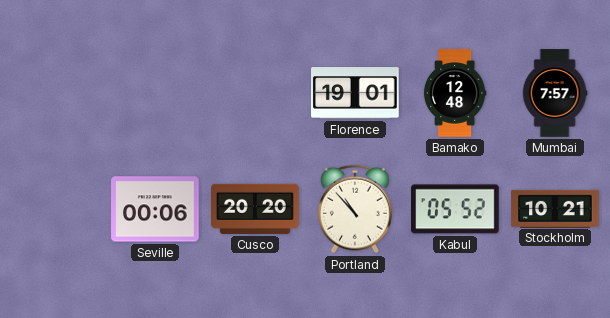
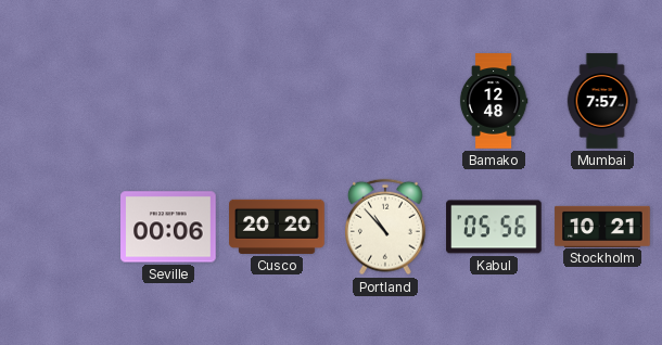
Florence: 19:01 -> none
Kabul: 05:52 -> 05:56
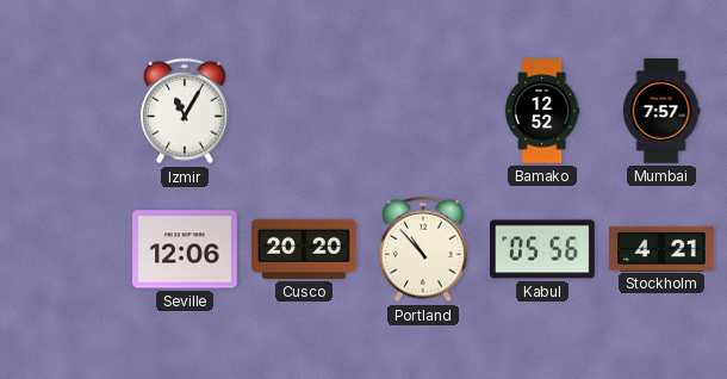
Izmir: none -> 11:05
Bamako: 12:48 -> 12:52
Seville: 00:06 -> 12:06
Stockholm: 10:21 -> 4:21
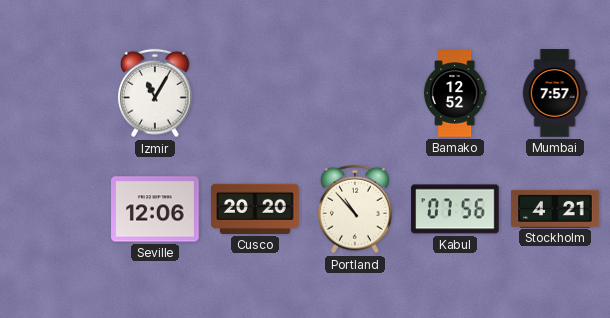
Kabul: 05:56 -> 07:56
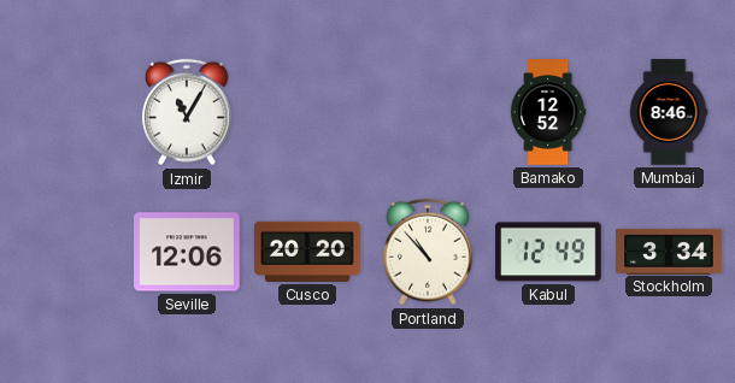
Mumbai: 7:57 -> 8:46
Kabul: 07:56 -> 12:49
Stockholm: 4:21 -> 3:34
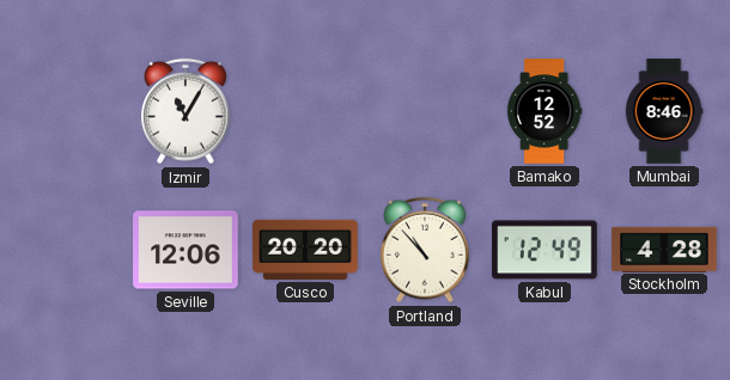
Stockholm: 3:34 -> 4:28
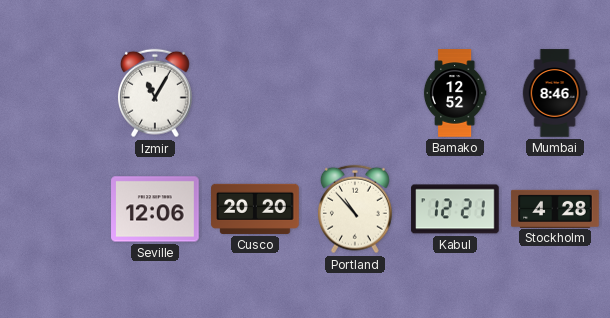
Kabul: 12:49 -> 12:21
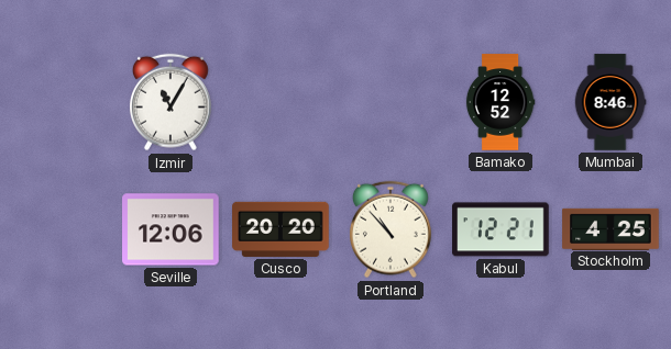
Stockholm: 4:28 -> 4:25
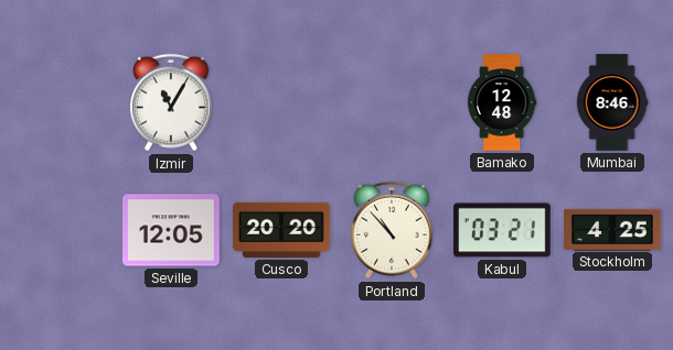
Bamako: 12:52 -> 12:48
Seville: 12:06 -> 12:05
Kabul: 12:21 -> 03:21
